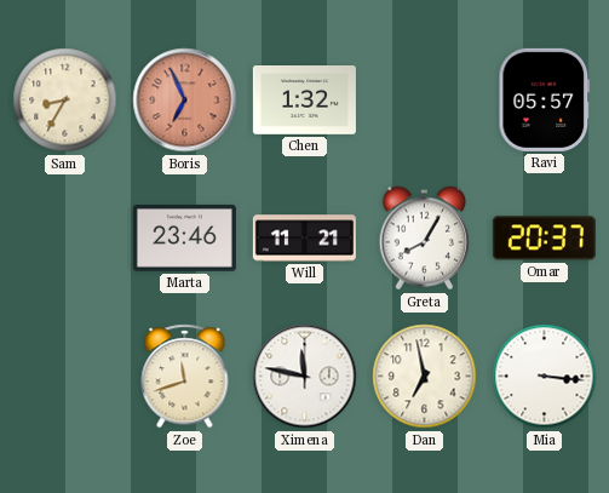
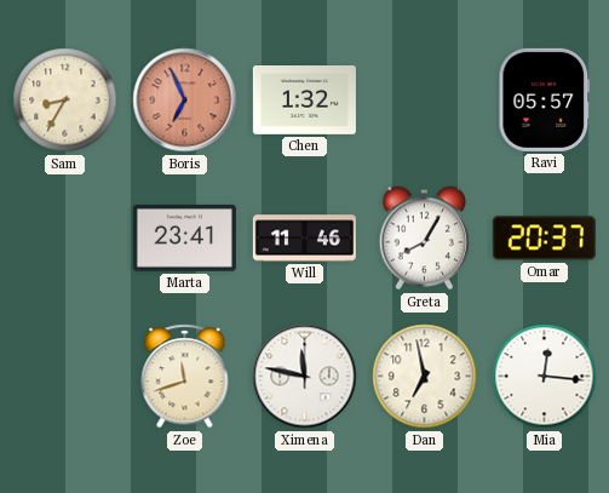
Marta: 23:46 -> 23:41
Will: 11:21 -> 11:46
Mia: 3:16 -> 12:16
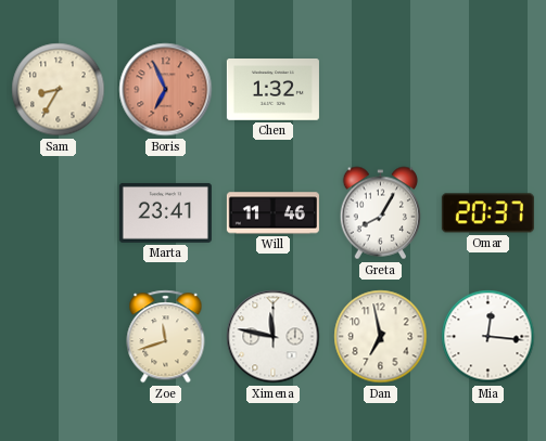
Ravi: 05:57 -> none
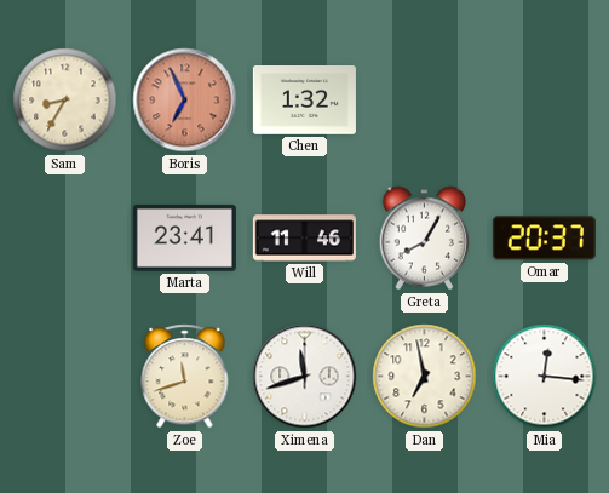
Ximena: 11:47 -> 11:42
